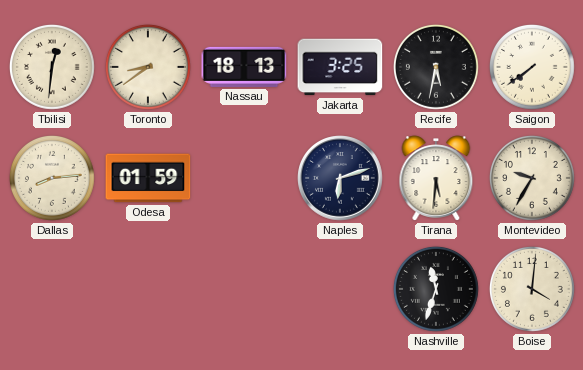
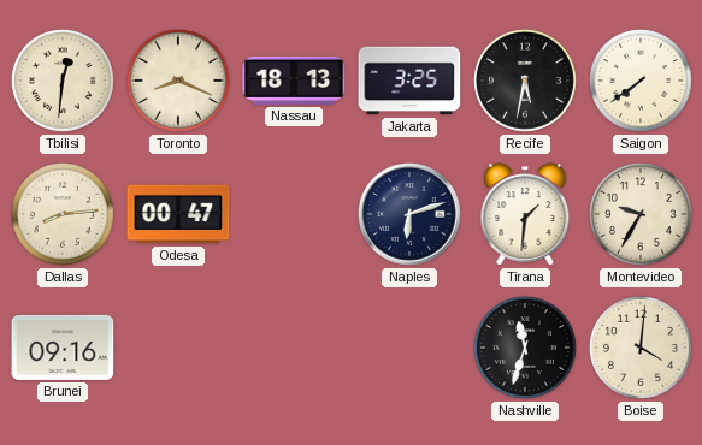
Toronto: 8:39 -> 8:19
Odesa: 01:59 -> 00:47
Tirana: 5:31 -> 1:31
Brunei: none -> 09:16
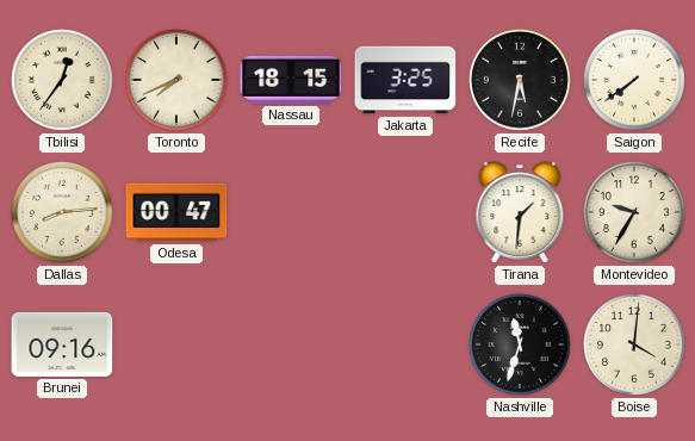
Tbilisi: 12:31 -> 12:36
Toronto: 8:19 -> 7:41
Nassau: 18:13 -> 18:15
Naples: 6:12 -> none
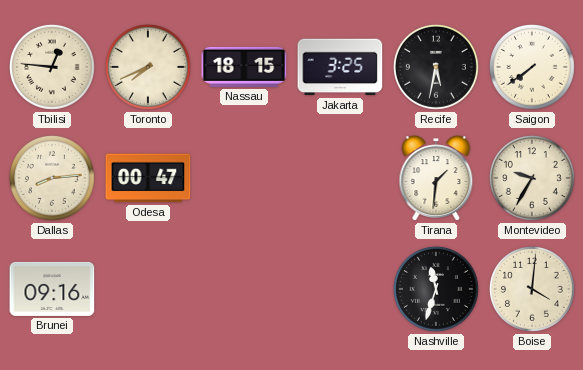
Tbilisi: 12:36 -> 12:46
